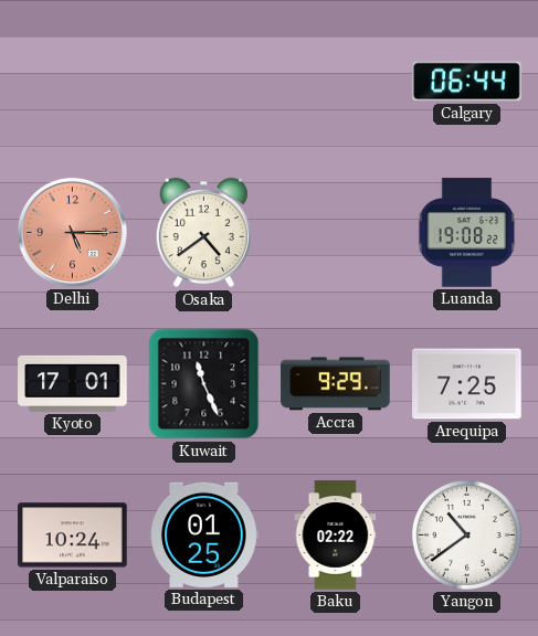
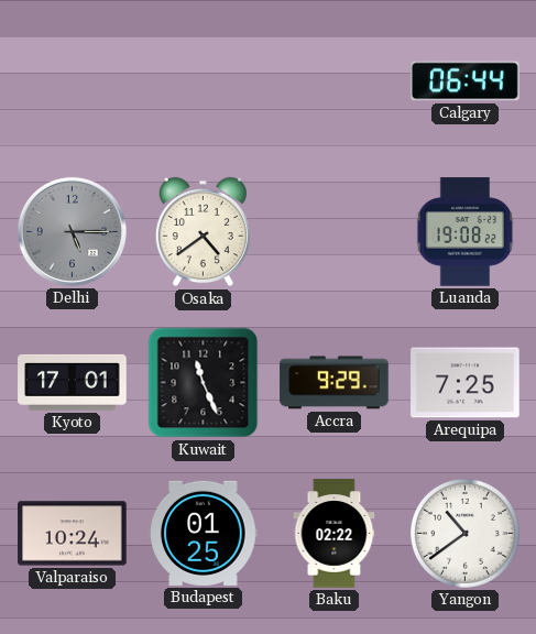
Delhi dial: salmon -> grey
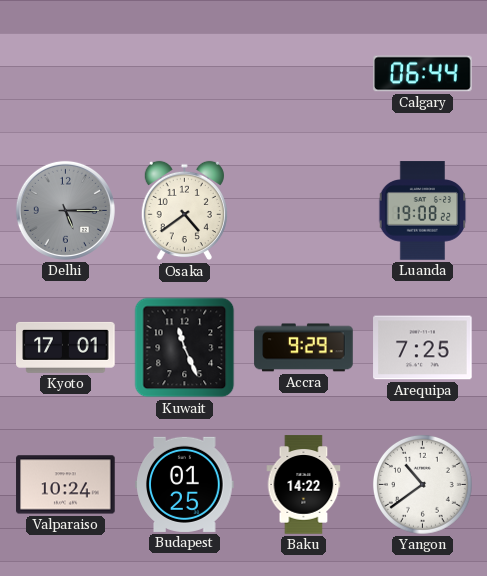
Baku: 02:22 -> 14:22
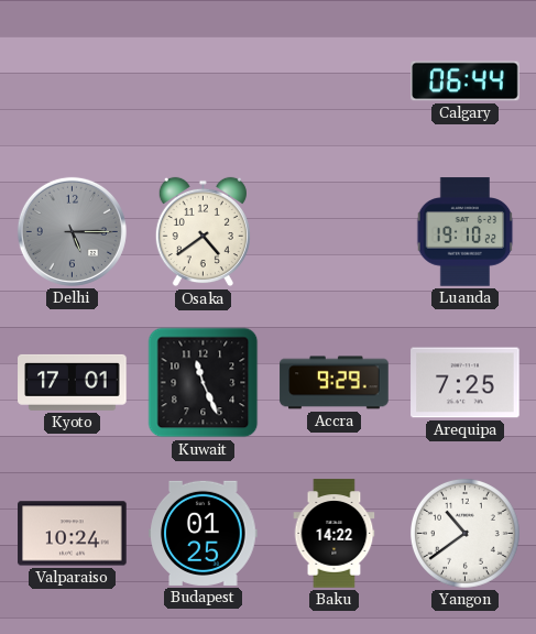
Luanda: 19:08 -> 19:10
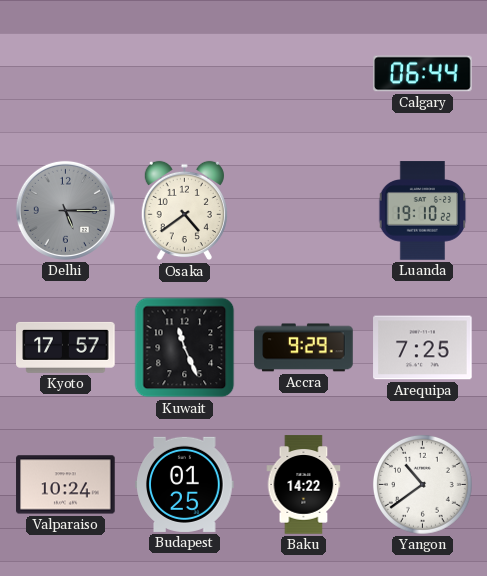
Kyoto: 17:01 -> 17:57
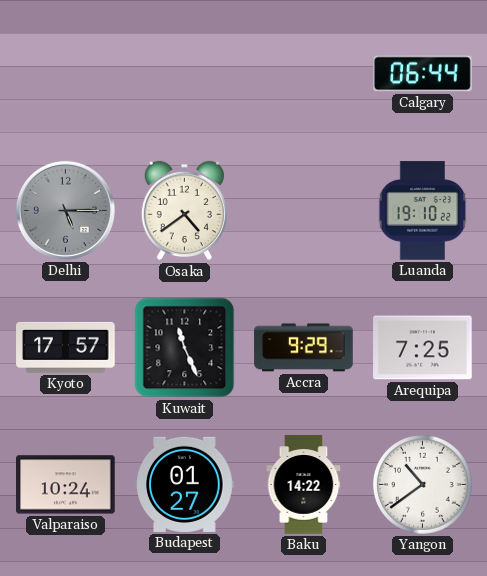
Budapest: 01:25 -> 01:27
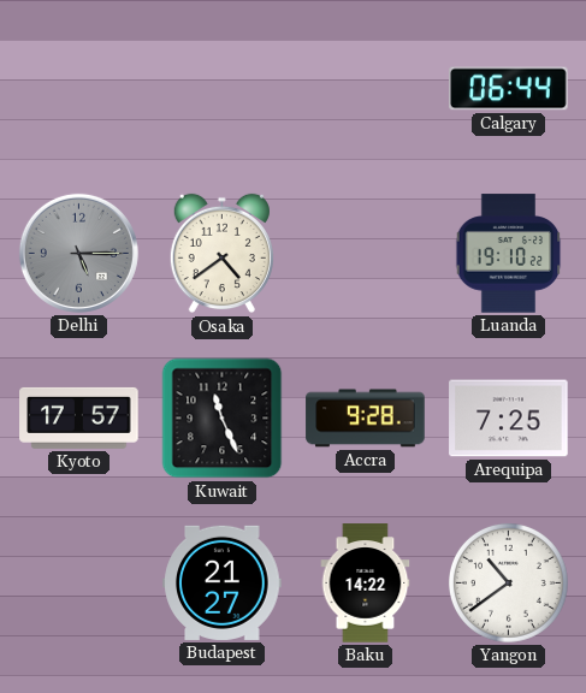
Accra: 9:29 -> 9:28
Valparaiso: 10:24 -> none
Budapest: 01:27 -> 21:27
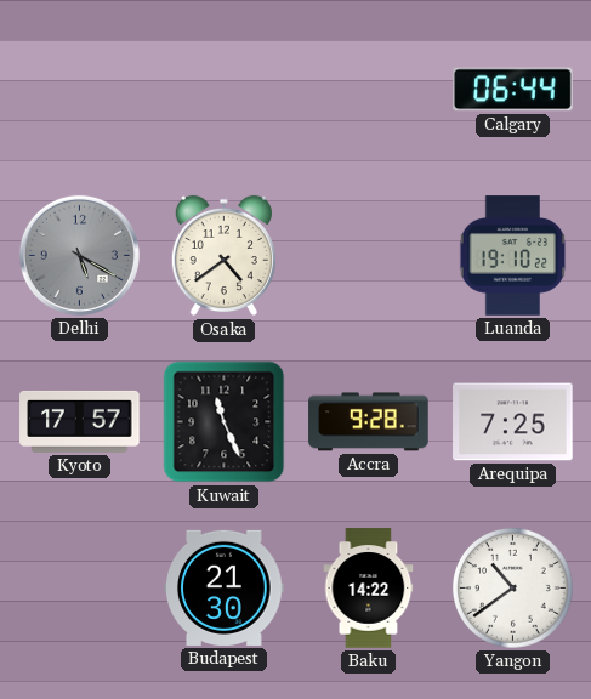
Delhi: 5:15 -> 5:20
Budapest: 21:27 -> 21:30
